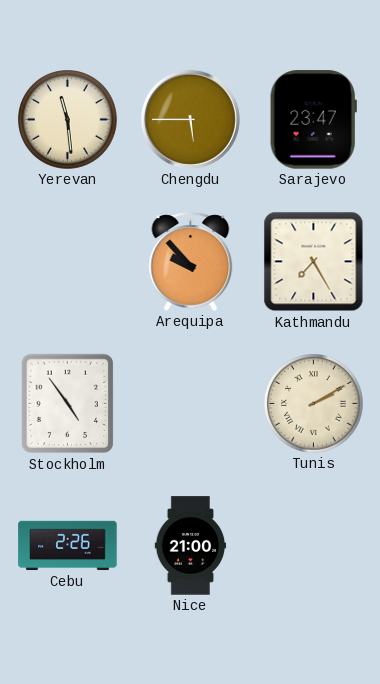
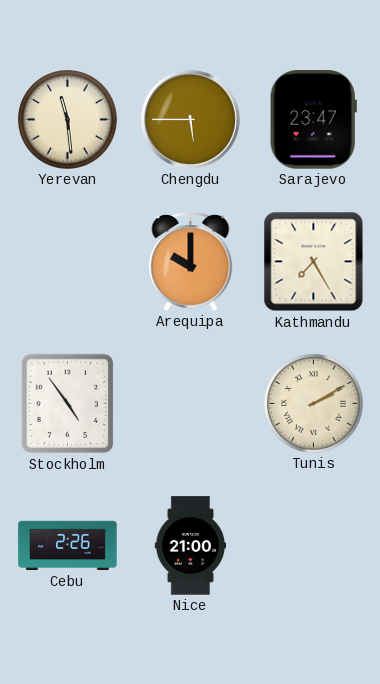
Arequipa: 9:53 -> 10:00
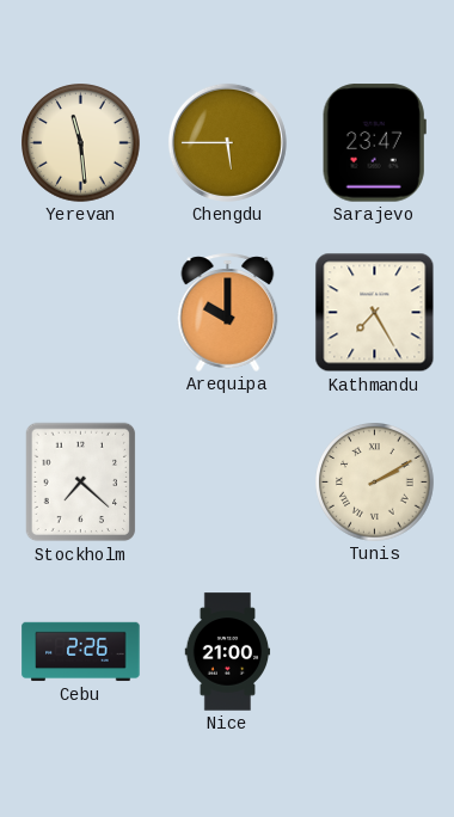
Stockholm: 4:54 -> 7:22
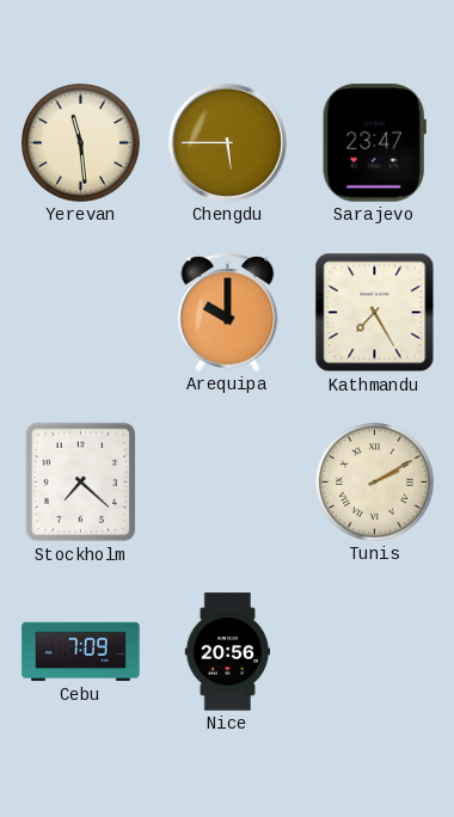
Cebu: 2:26 -> 7:09
Nice: 21:00 -> 20:56
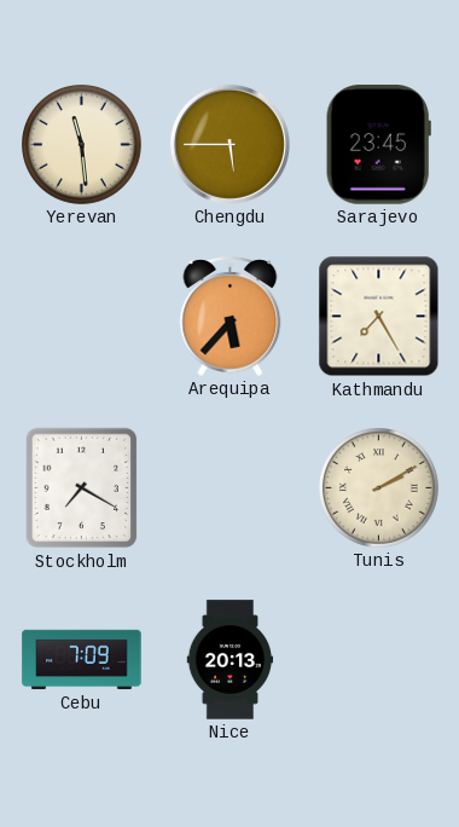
Sarajevo: 23:47 -> 23:45
Arequipa: 10:00 -> 5:37
Stockholm: 7:22 -> 7:20
Nice: 20:56 -> 20:13
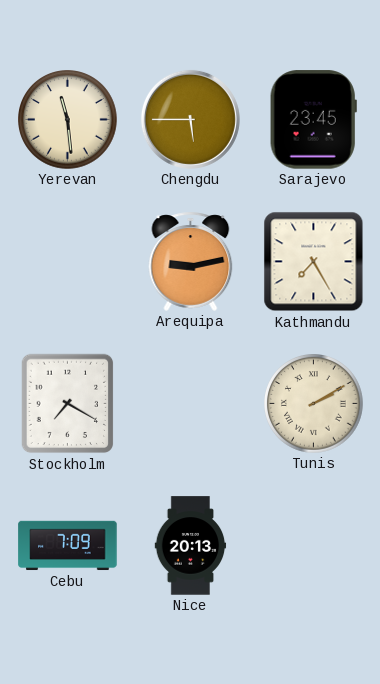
Arequipa: 5:37 -> 9:13
